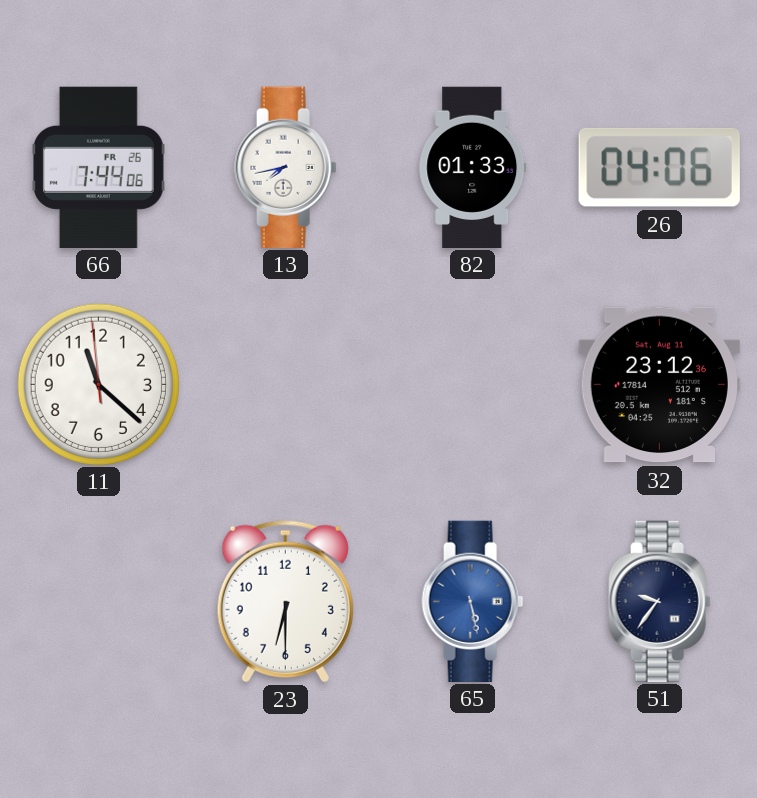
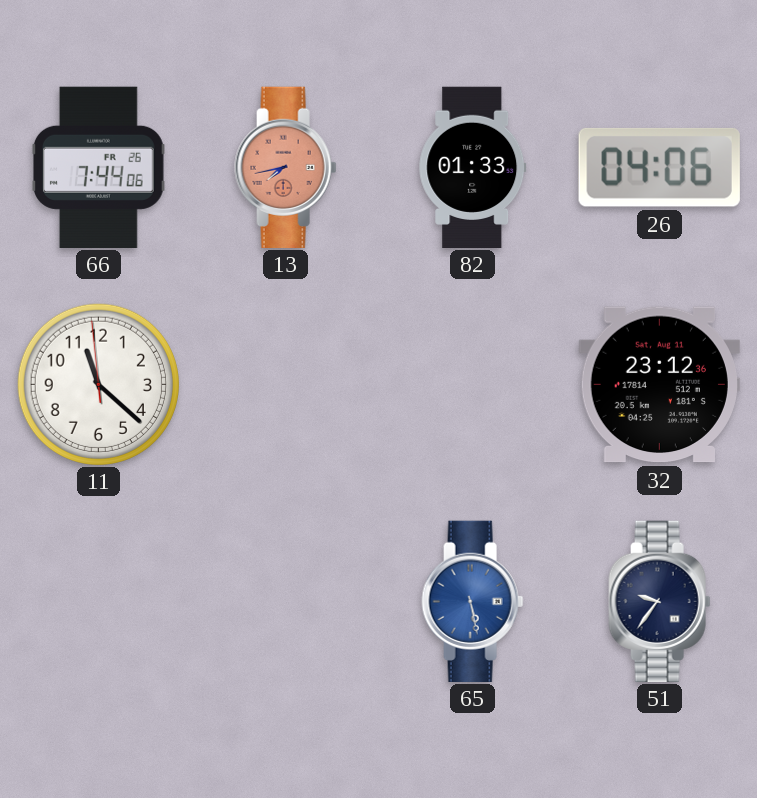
13 dial: white -> salmon
23: 6:30 -> none
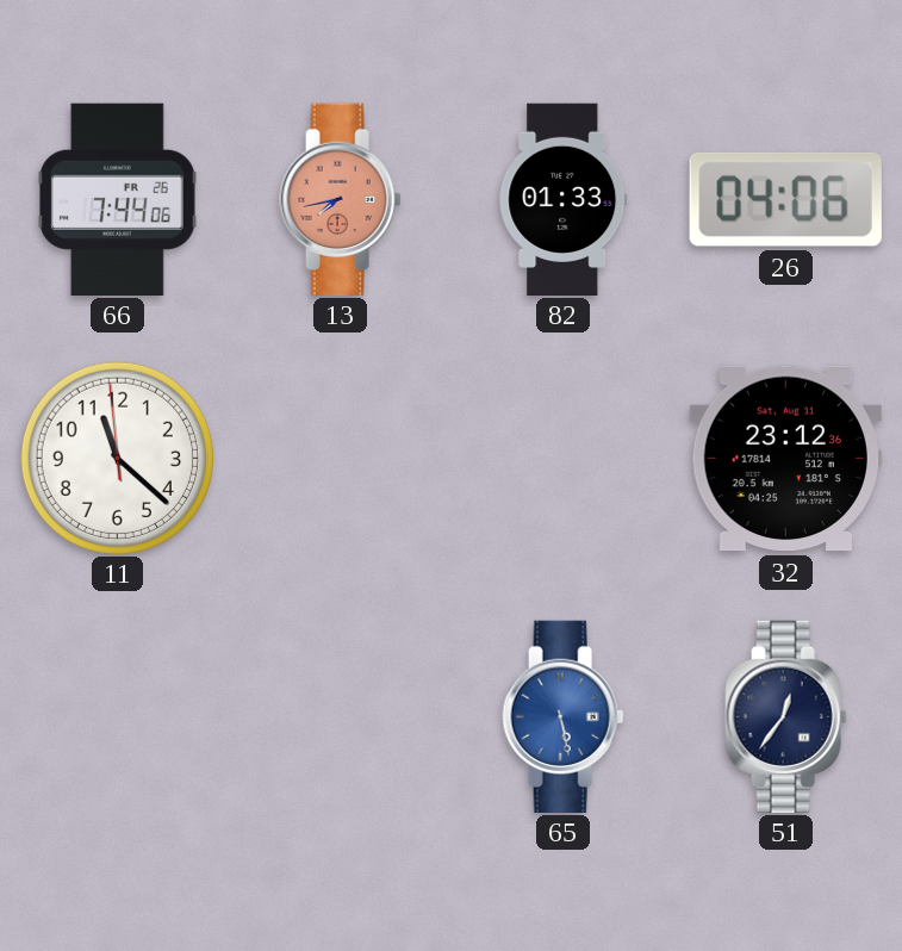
51: 9:36 -> 12:36
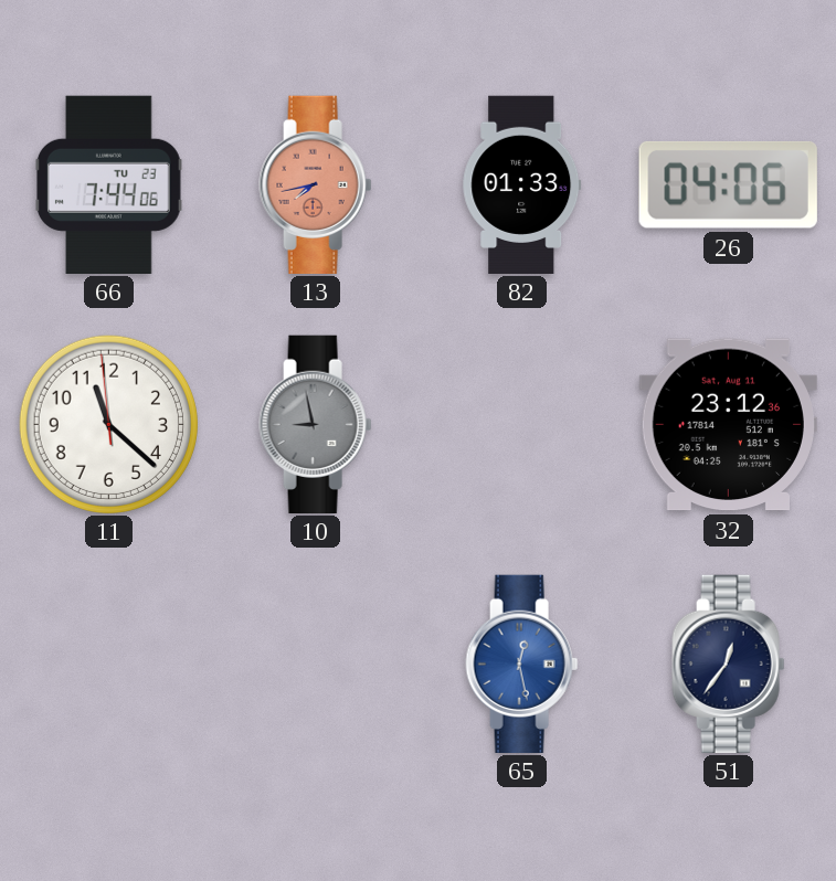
66 date: FR 26 -> TU 23
10: none -> 8:58
65: 5:28 -> 12:28
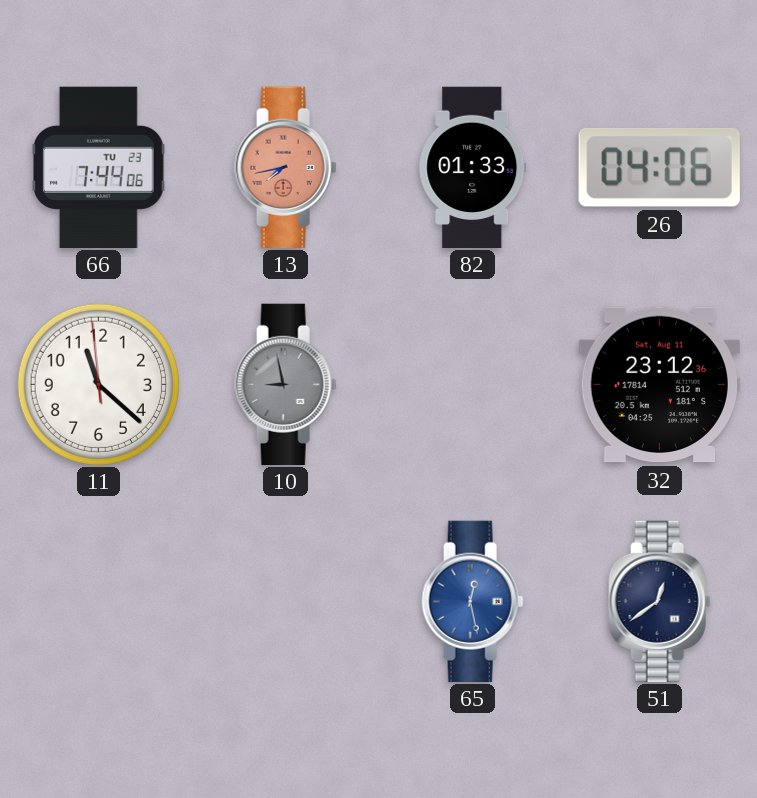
51: 12:36 -> 12:39
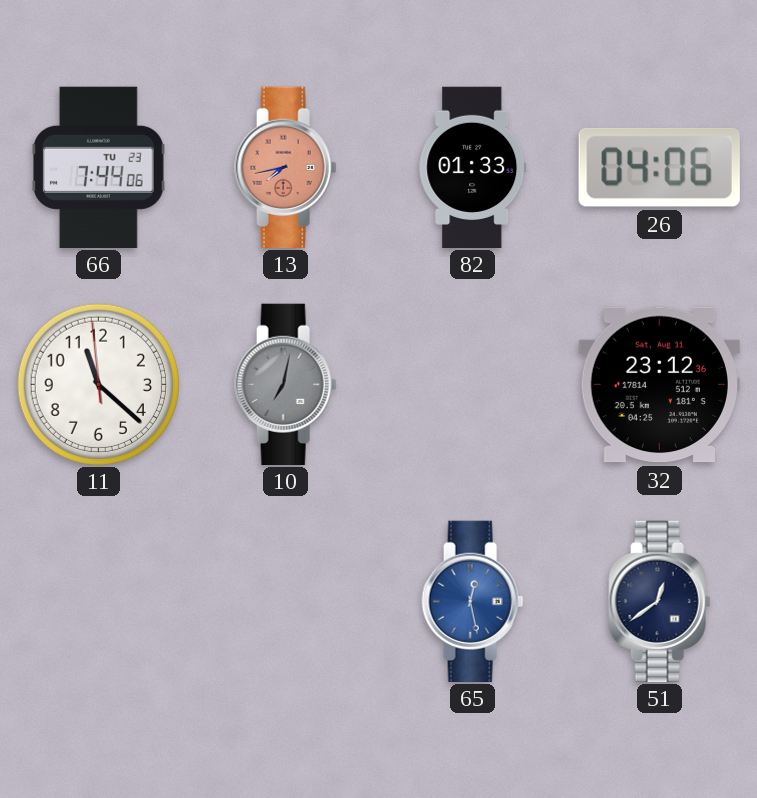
10: 8:58 -> 7:02
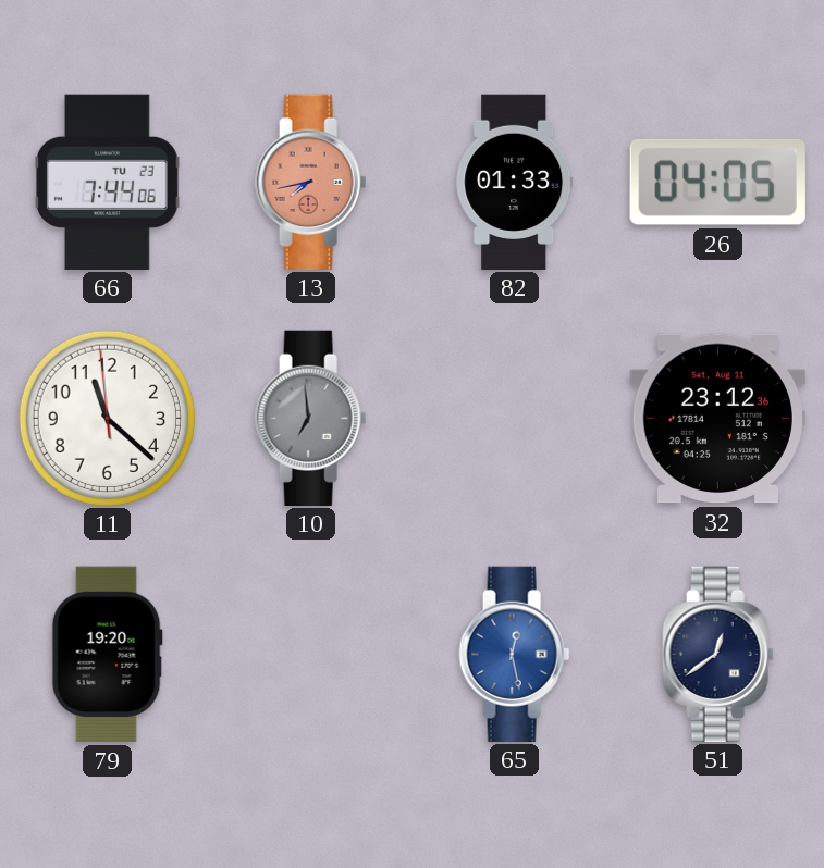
26: 04:06 -> 04:05
10: 7:02 -> 6:59
79: none -> 19:20
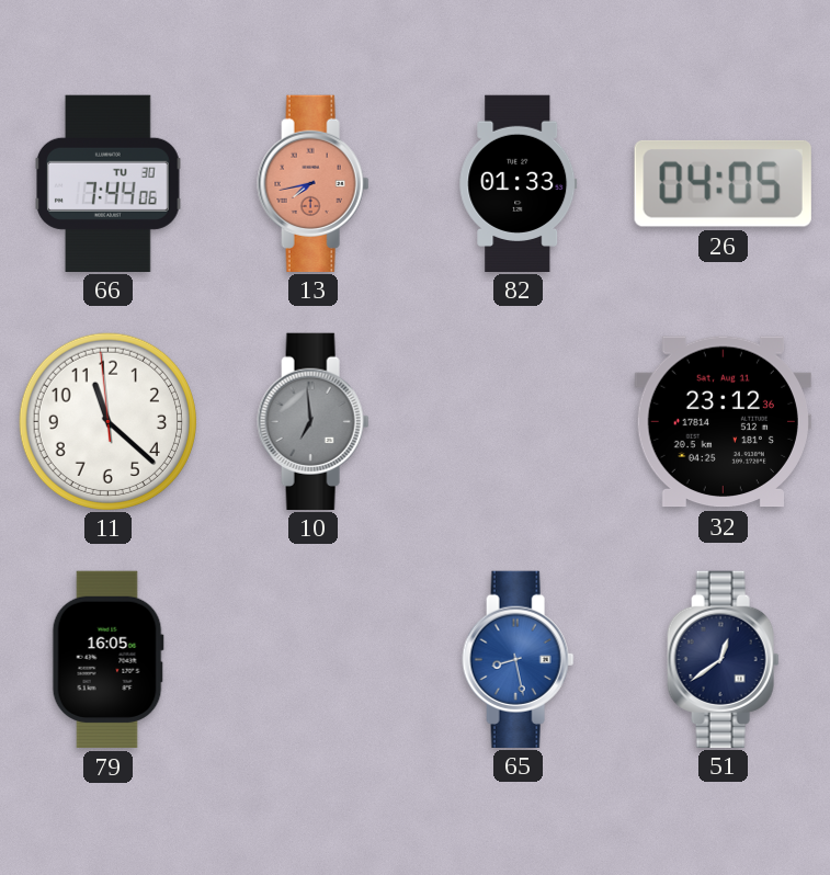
66 date: TU 23 -> TU 30
79: 19:20 -> 16:05
65: 12:28 -> 8:28
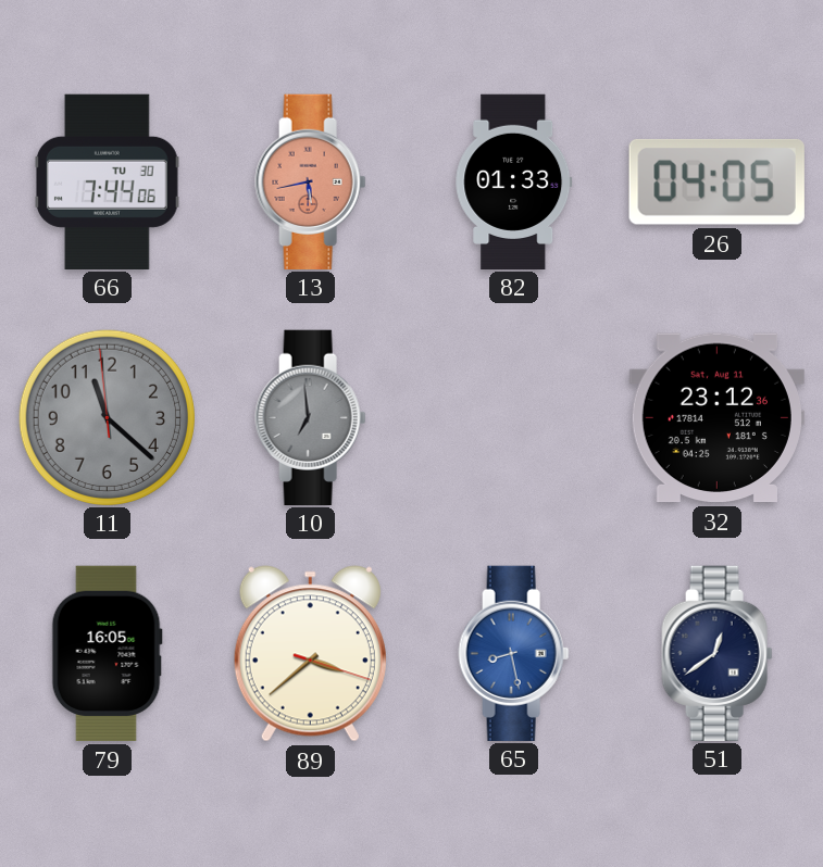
13: 7:43 -> 5:43
11 dial: white -> grey
89: none -> 3:38
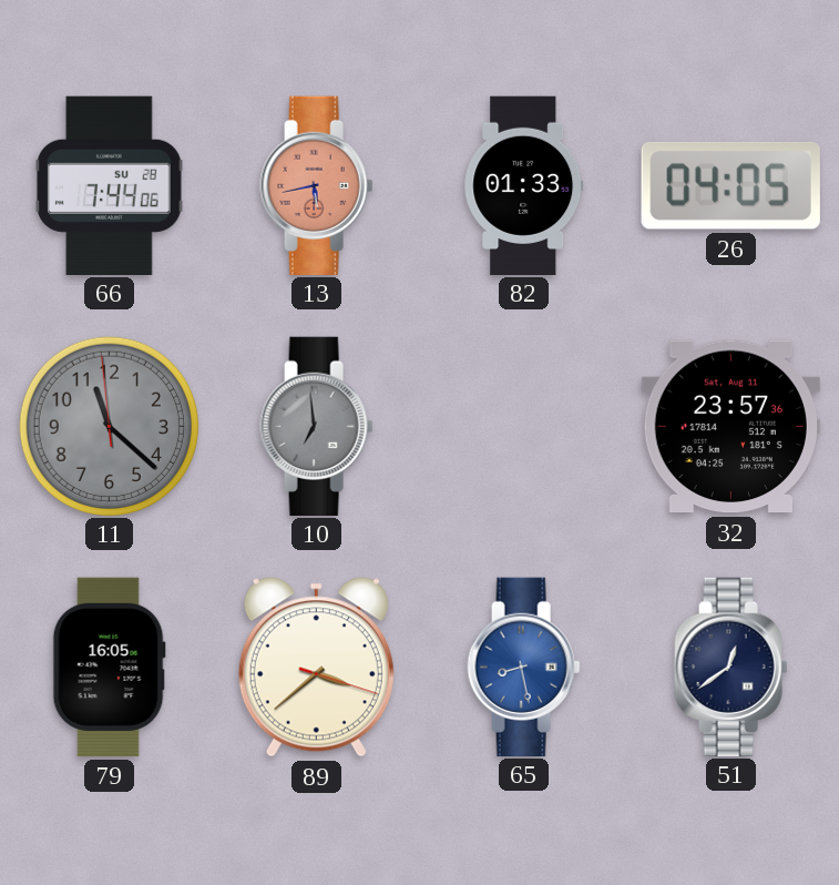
66 date: TU 30 -> SU 28
32: 23:12 -> 23:57
